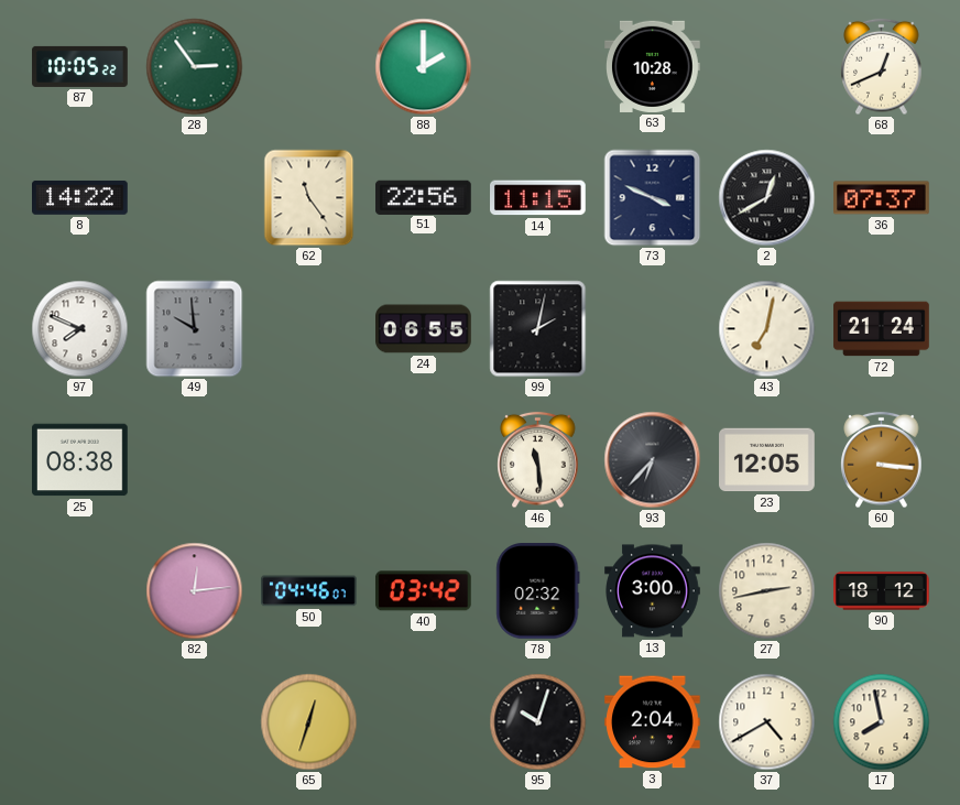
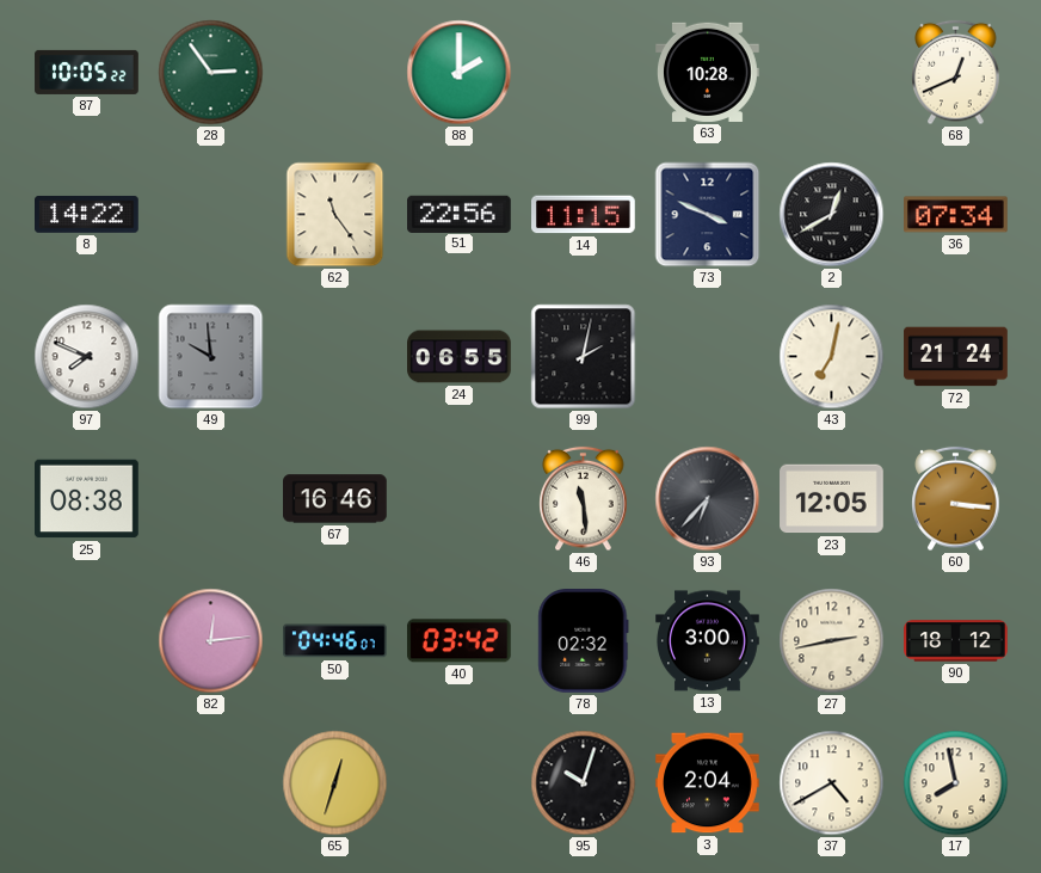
36: 07:37 -> 07:34
67: none -> 16:46
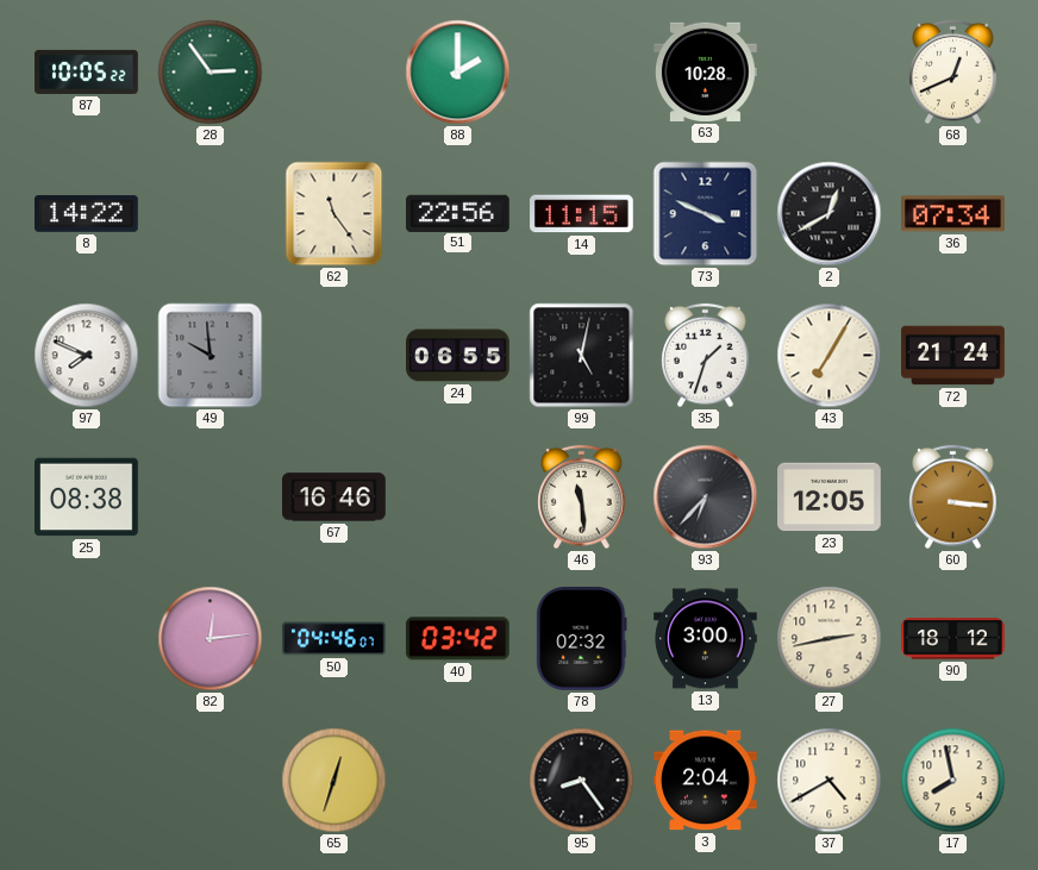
99: 2:02 -> 5:02
35: none -> 1:33
43: 7:02 -> 7:05
95: 10:03 -> 8:24
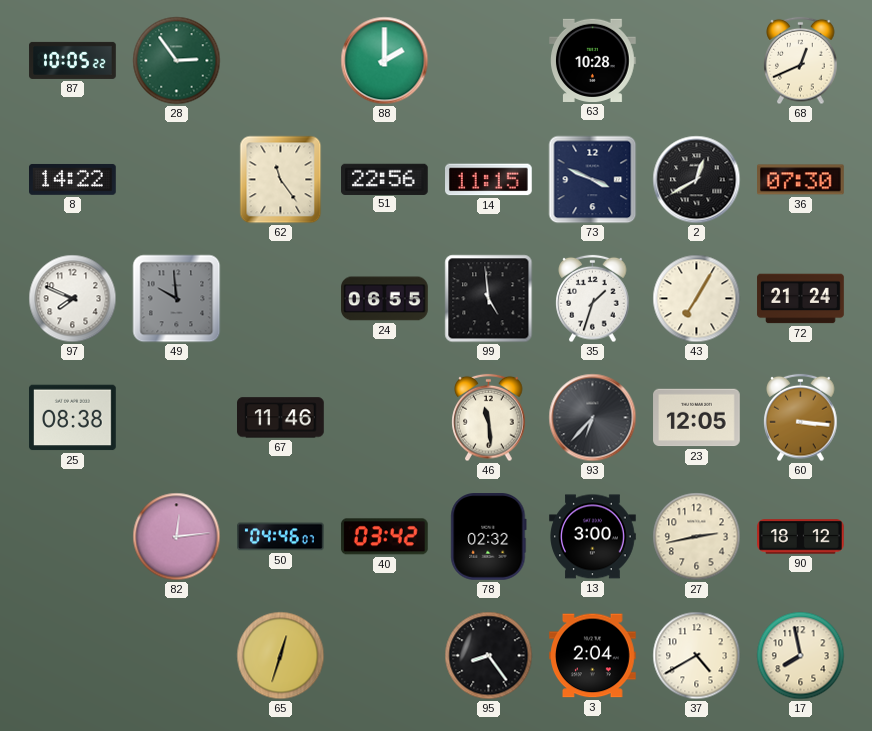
36: 07:34 -> 07:30
99: 5:02 -> 4:59
67: 16:46 -> 11:46
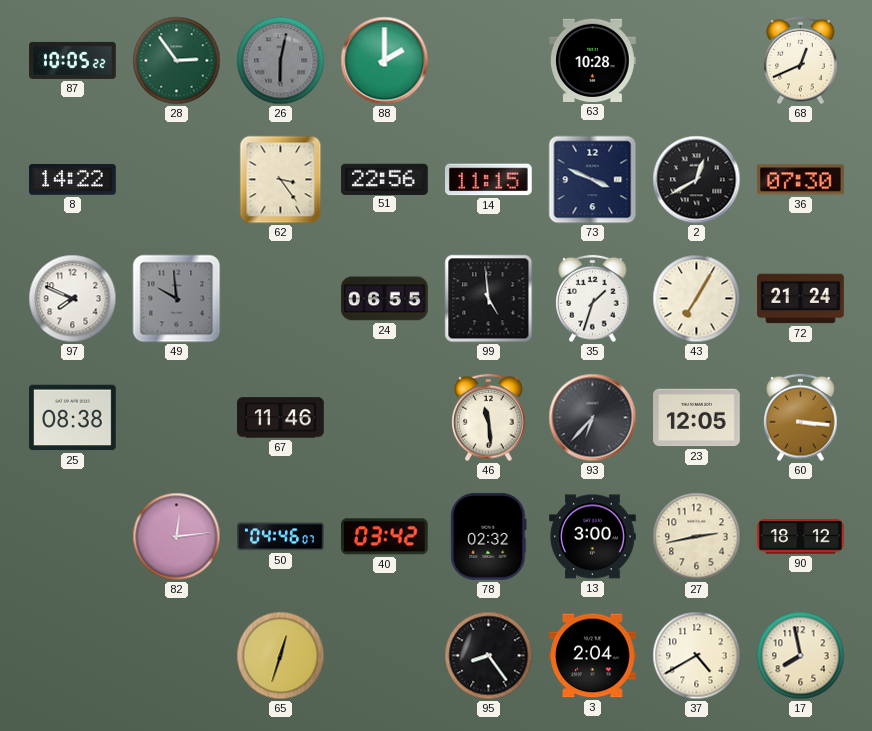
26: none -> 6:02
62: 11:24 -> 3:24
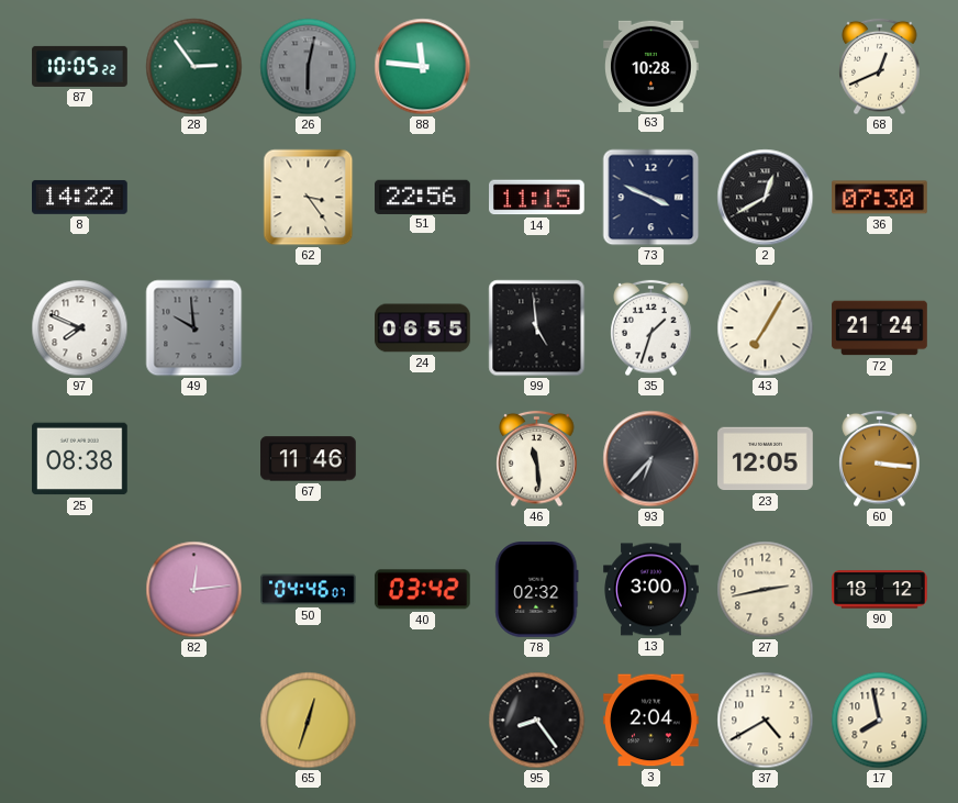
88: 2:00 -> 11:46
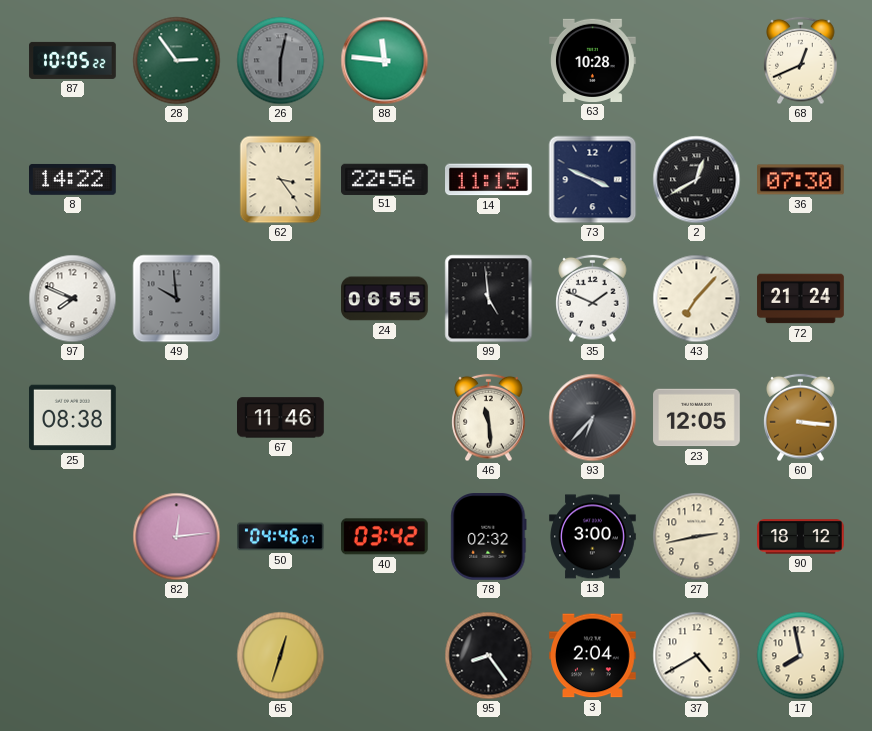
35: 1:33 -> 1:49
43: 7:05 -> 7:07
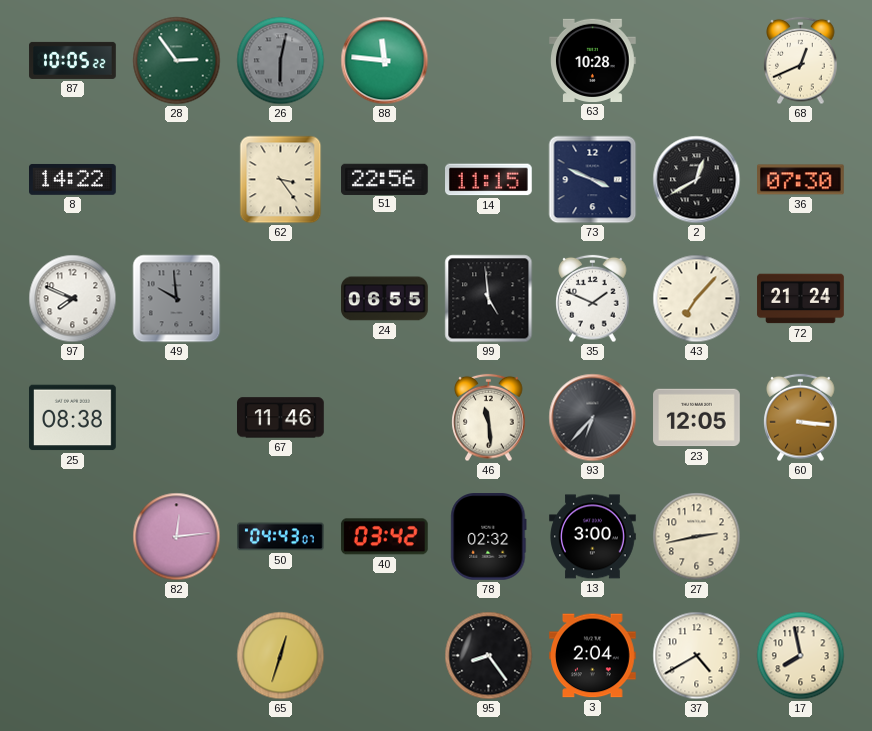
50: 04:46 -> 04:43
90: 18:12 -> none
